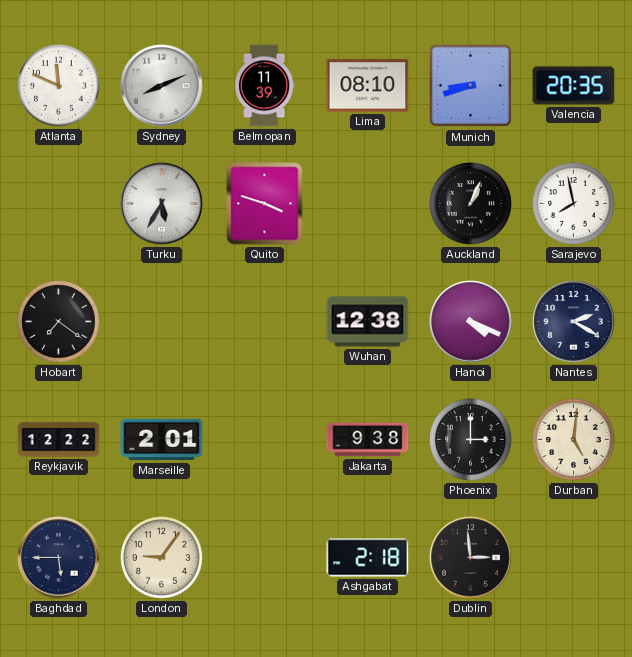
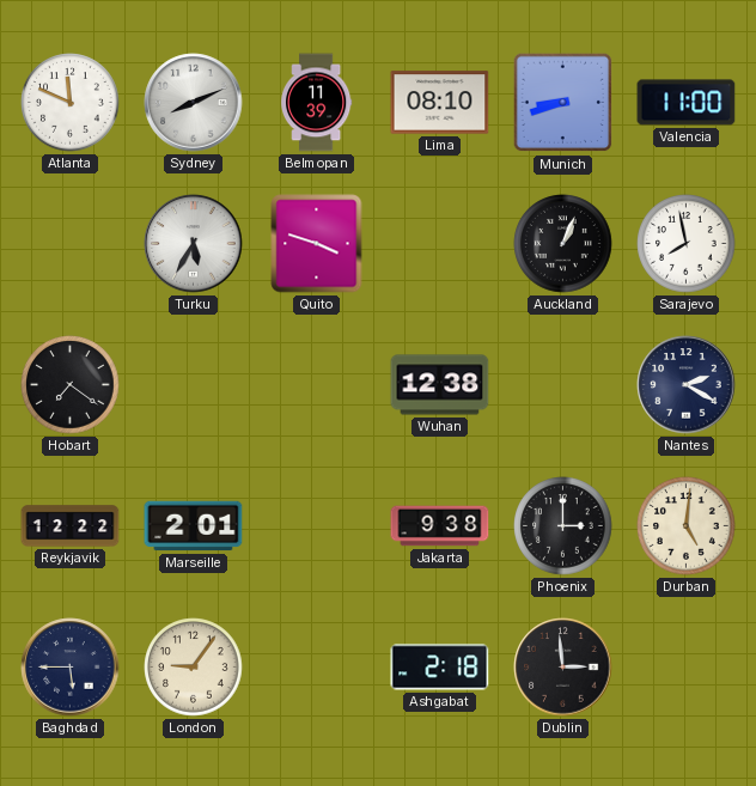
Valencia: 20:35 -> 11:00
Hanoi: 4:19 -> none
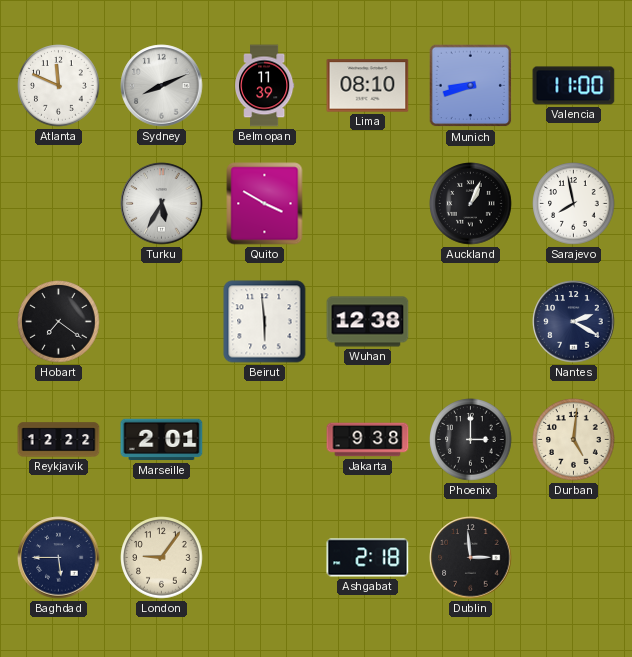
Quito: 3:48 -> 3:50
Beirut: none -> 5:59
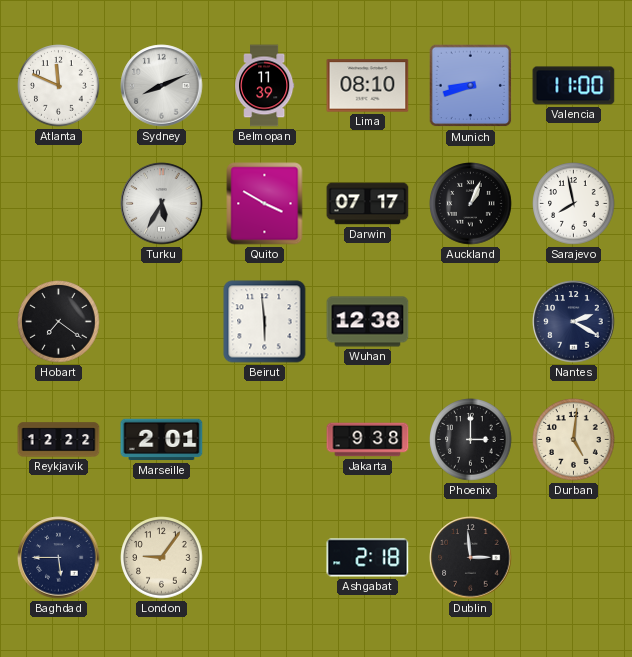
Darwin: none -> 07:17
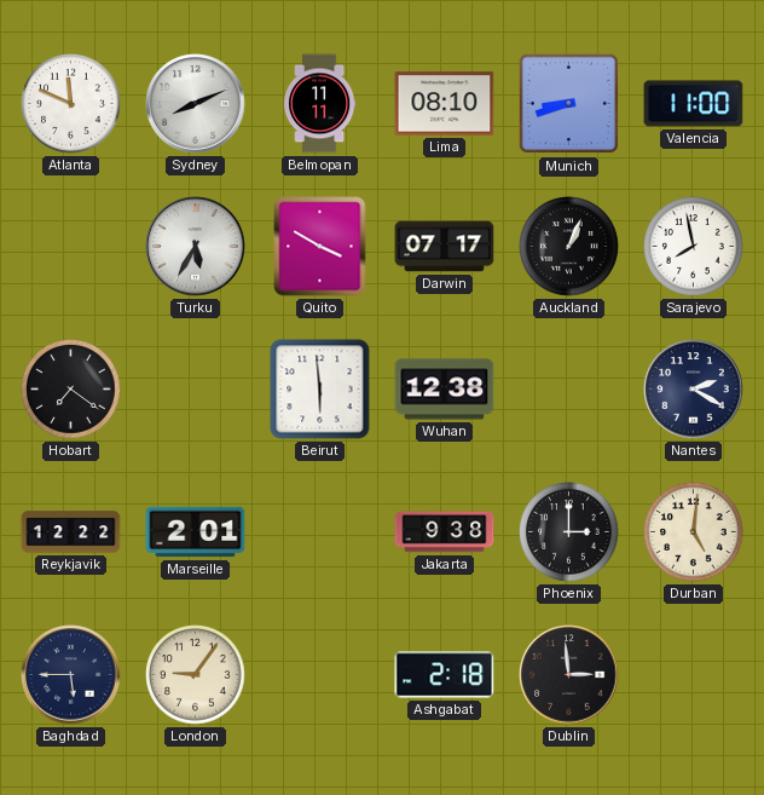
Belmopan: 11:39 -> 11:11
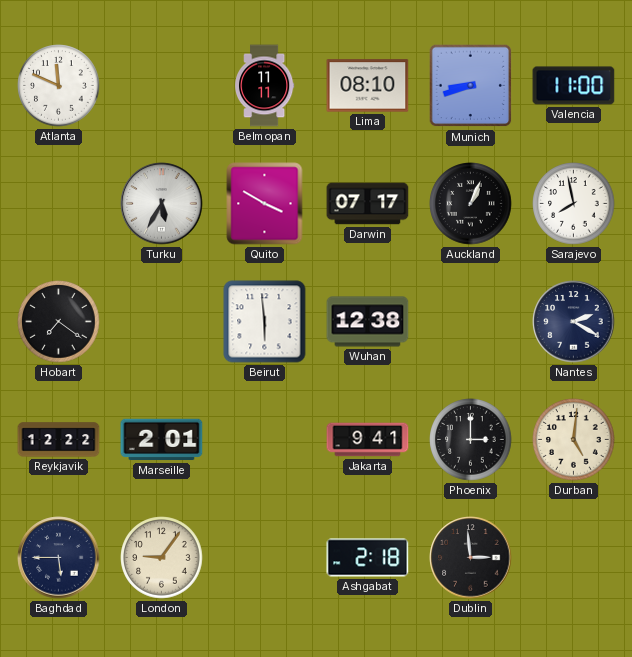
Sydney: 8:11 -> none
Jakarta: 9:38 -> 9:41
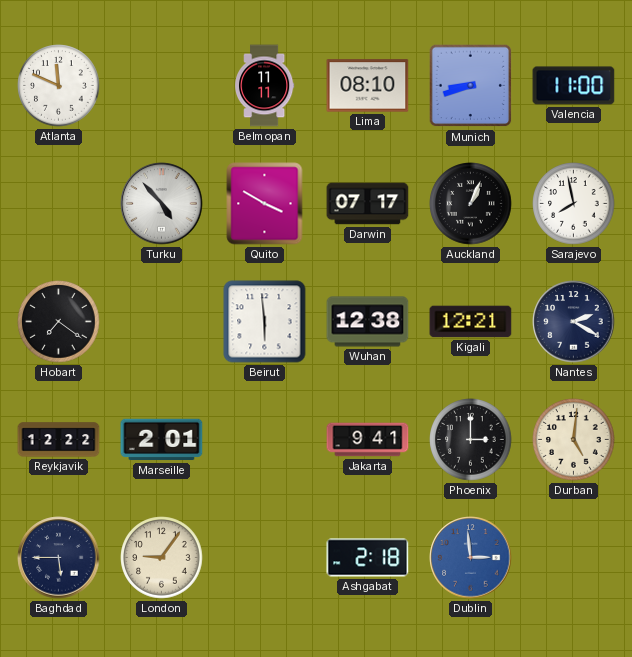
Turku: 5:35 -> 4:53
Kigali: none -> 12:21
Dublin dial: black -> blue
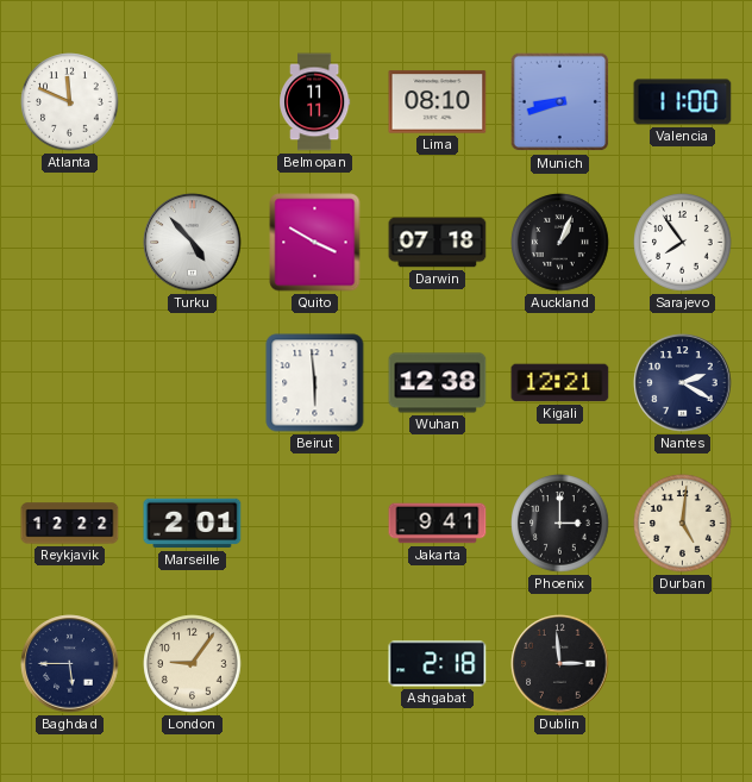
Darwin: 07:17 -> 07:18
Sarajevo: 7:58 -> 7:54
Hobart: 7:21 -> none
Dublin dial: blue -> black
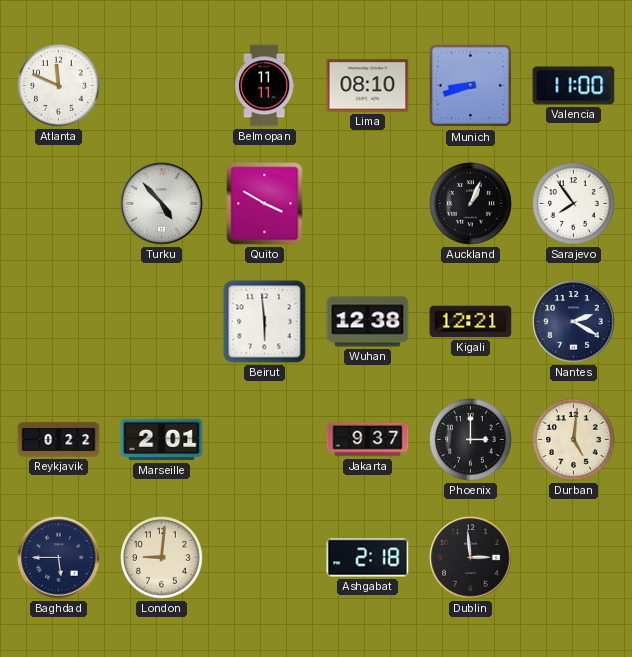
Darwin: 07:18 -> none
Reykjavik: 12:22 -> 0:22
Jakarta: 9:41 -> 9:37
London: 9:06 -> 9:01
